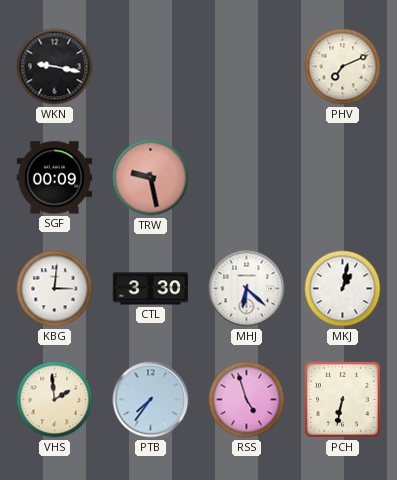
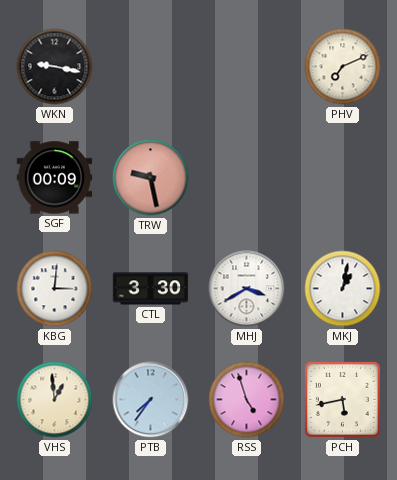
MHJ: 6:22 -> 3:40
VHS: 1:59 -> 12:59
PCH: 6:32 -> 5:43
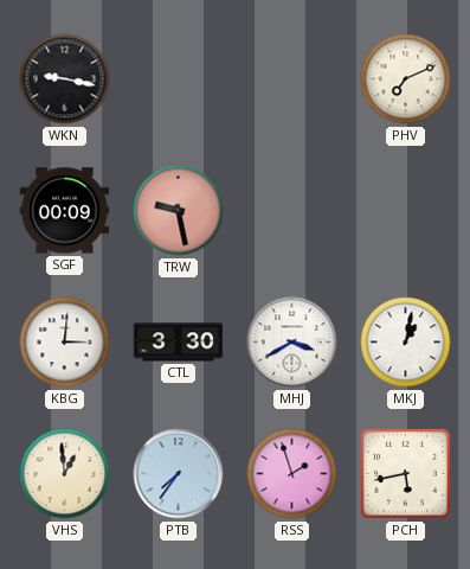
RSS: 4:57 -> 1:57
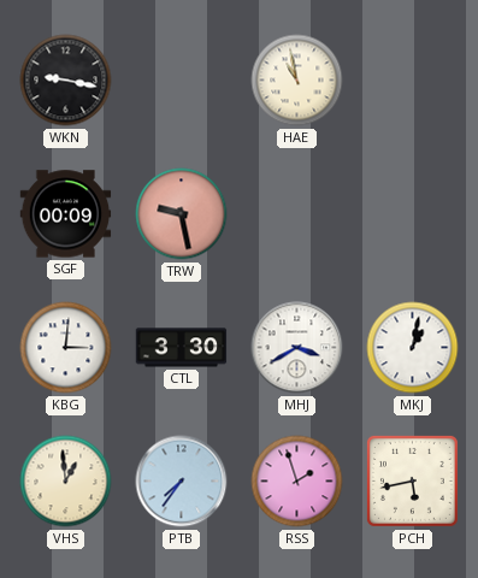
HAE: none -> 10:58
PHV: 7:11 -> none
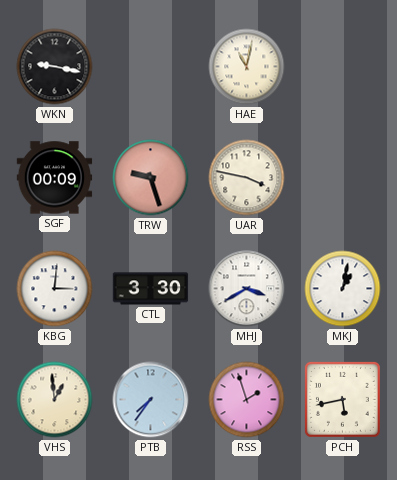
HAE: 10:58 -> 11:02
TRW: 9:28 -> 9:27
UAR: none -> 3:47
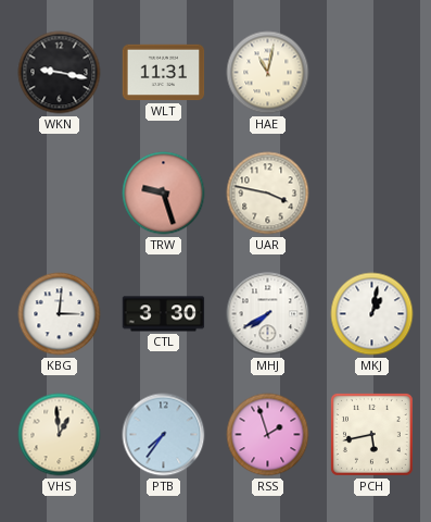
WLT: none -> 11:31
SGF: 00:09 -> none
MHJ: 3:40 -> 7:40
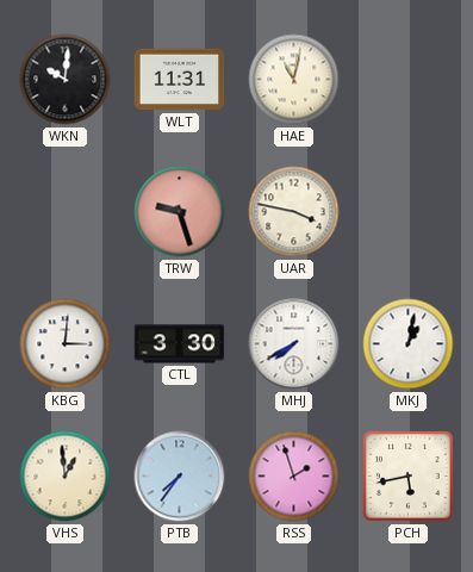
WKN: 9:17 -> 10:01
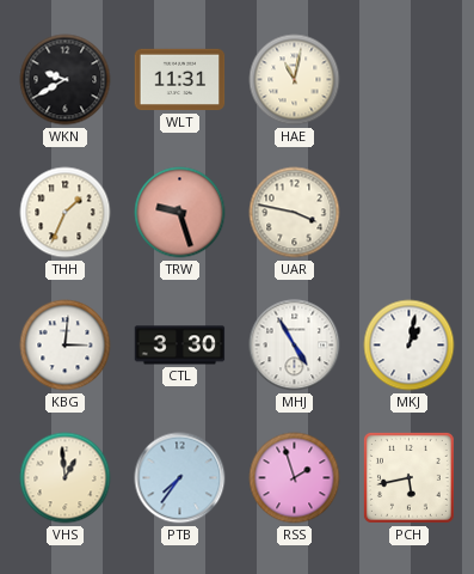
WKN: 10:01 -> 9:40
THH: none -> 1:34
MHJ: 7:40 -> 4:55
